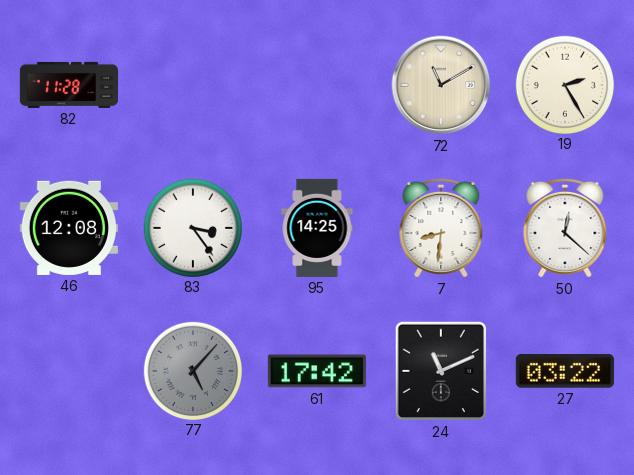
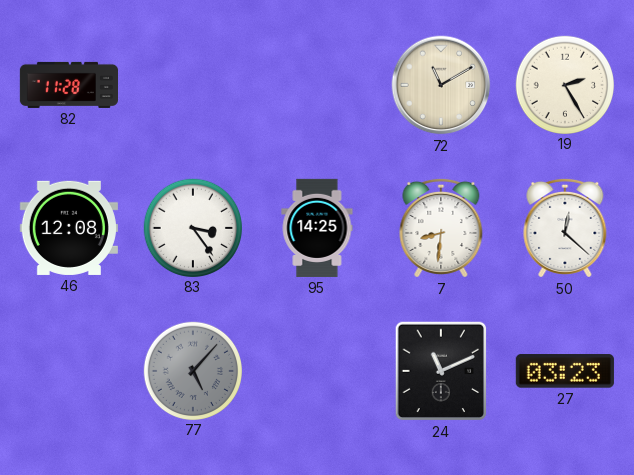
61: 17:42 -> none
27: 03:22 -> 03:23
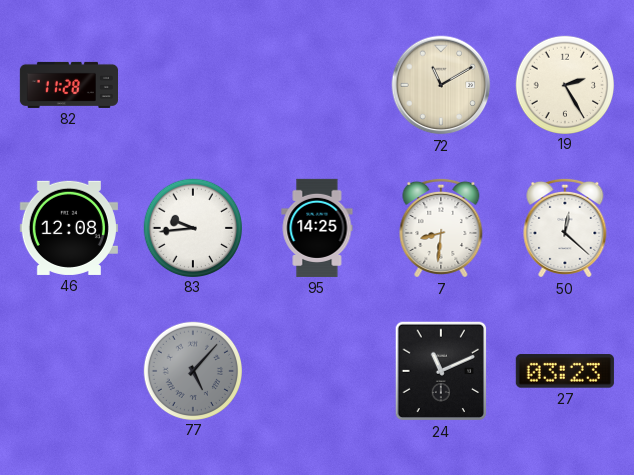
83: 3:24 -> 9:44
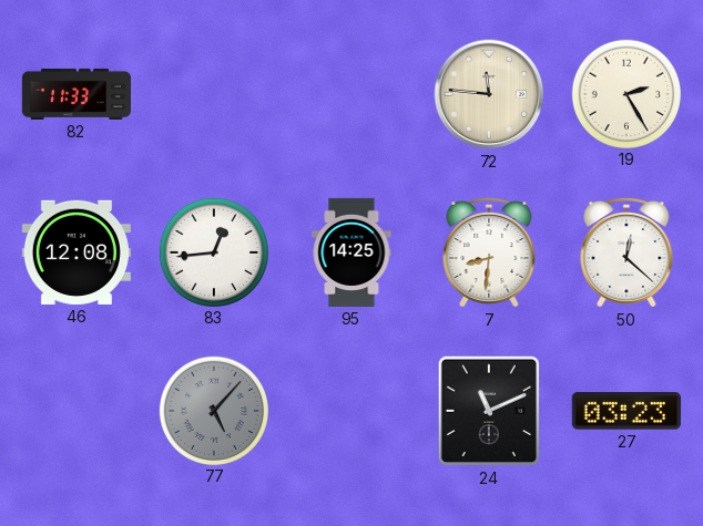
82: 11:28 -> 11:33
72: 11:10 -> 11:46
83: 9:44 -> 12:44
